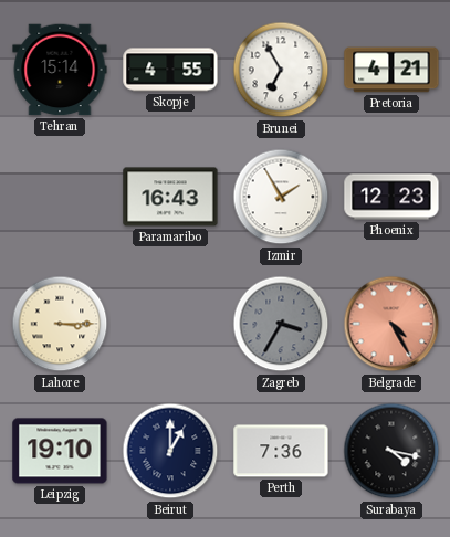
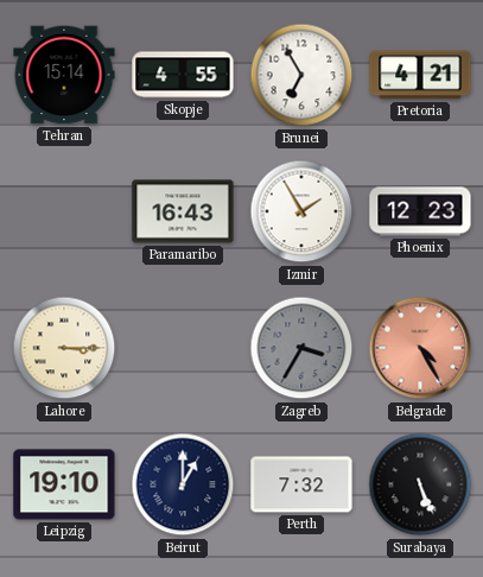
Perth: 7:36 -> 7:32
Surabaya: 4:17 -> 5:26
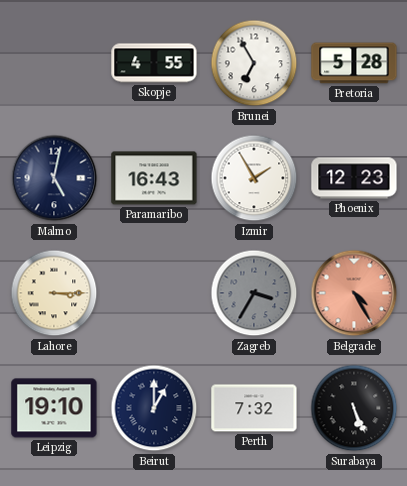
Tehran: 15:14 -> none
Pretoria: 4:21 -> 5:28
Malmo: none -> 5:02
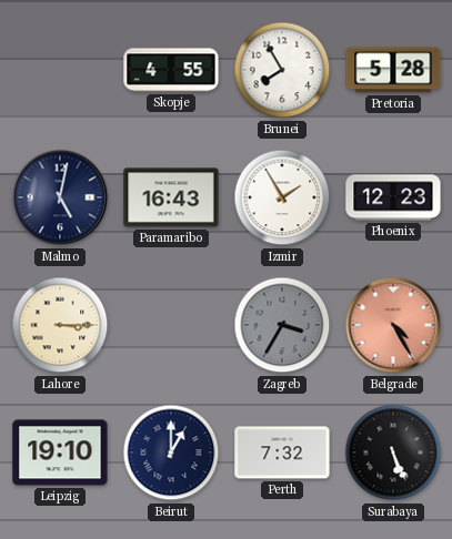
Brunei: 6:55 -> 7:55
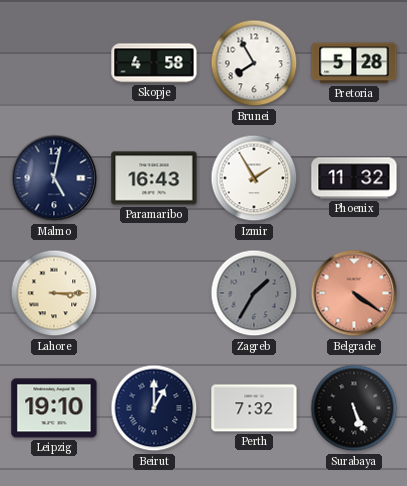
Skopje: 4:55 -> 4:58
Phoenix: 12:23 -> 11:32
Zagreb: 3:35 -> 1:35
Belgrade: 4:25 -> 4:21
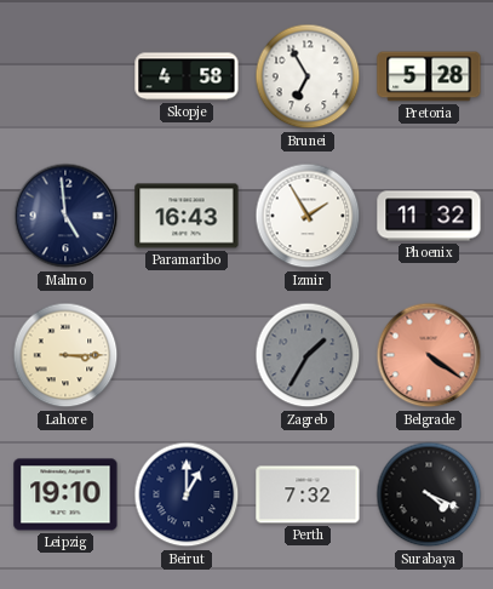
Brunei: 7:55 -> 6:55
Malmo: 5:02 -> 4:59
Surabaya: 5:26 -> 4:19
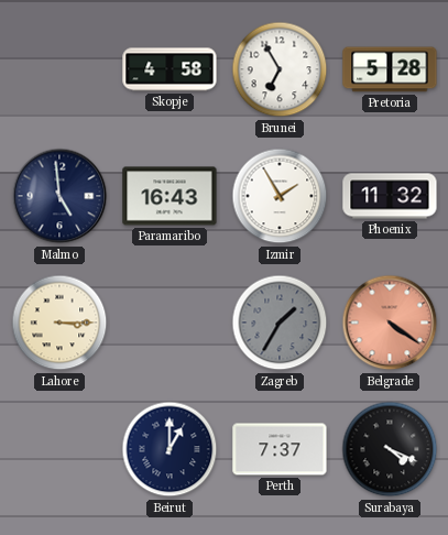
Leipzig: 19:10 -> none
Perth: 7:32 -> 7:37
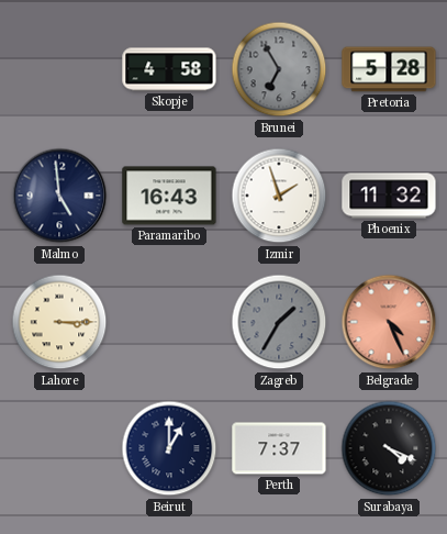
Brunei dial: white -> grey
Izmir: 1:55 -> 1:57
Belgrade: 4:21 -> 4:26
